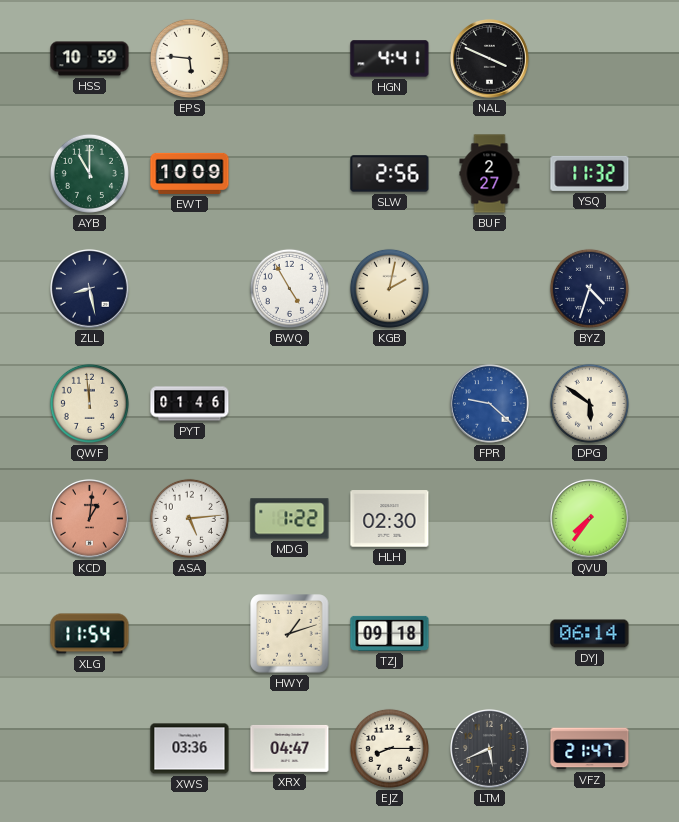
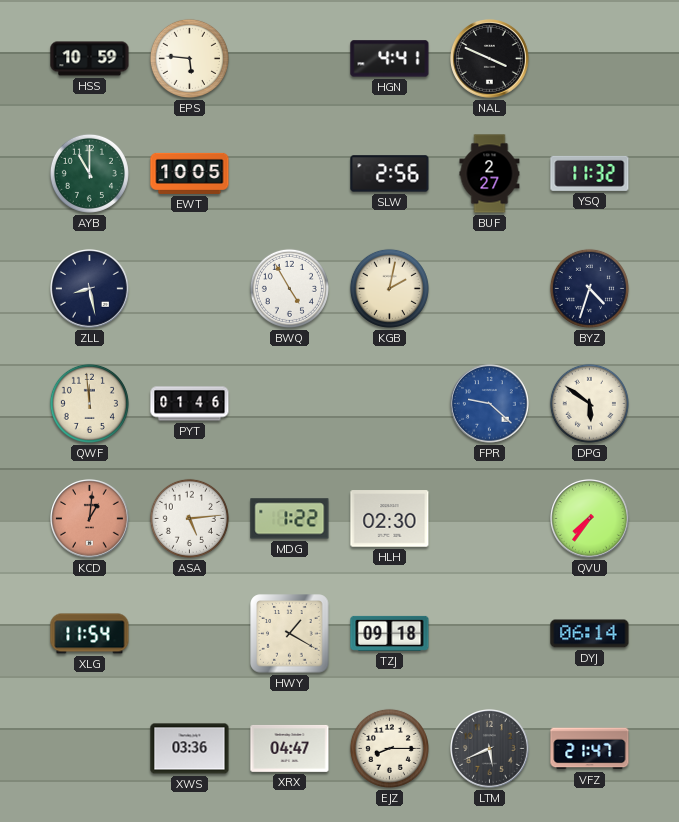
EWT: 10:09 -> 10:05
HWY: 1:12 -> 1:20
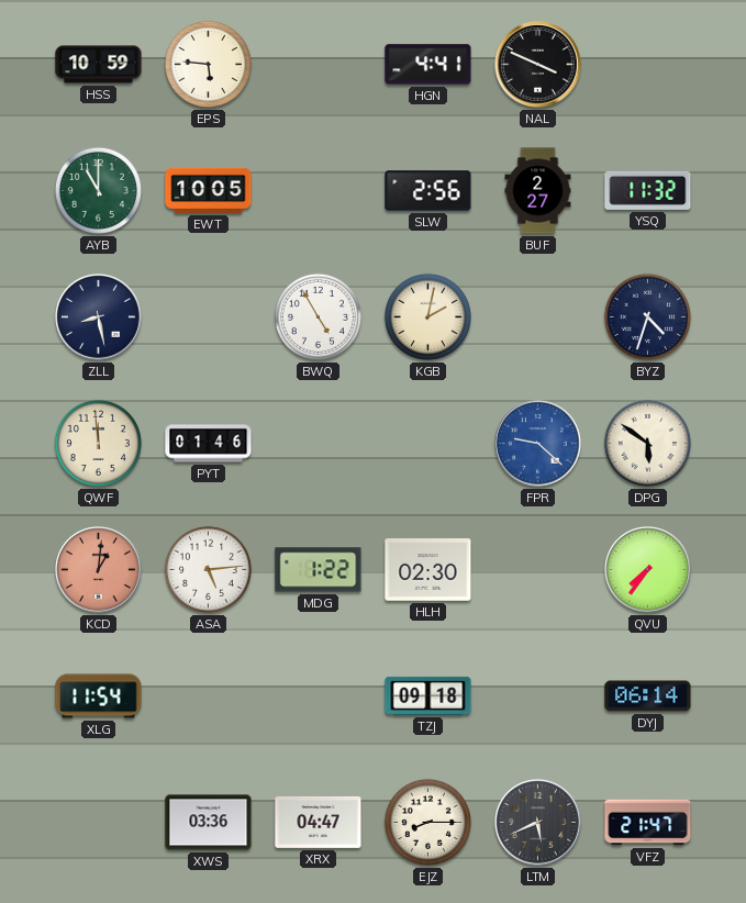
HWY: 1:20 -> none
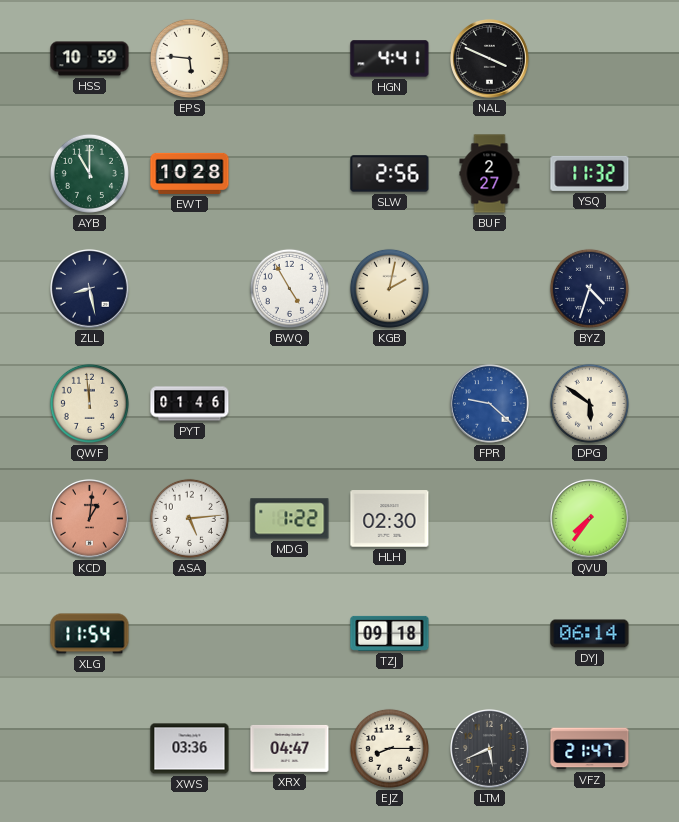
EWT: 10:05 -> 10:28
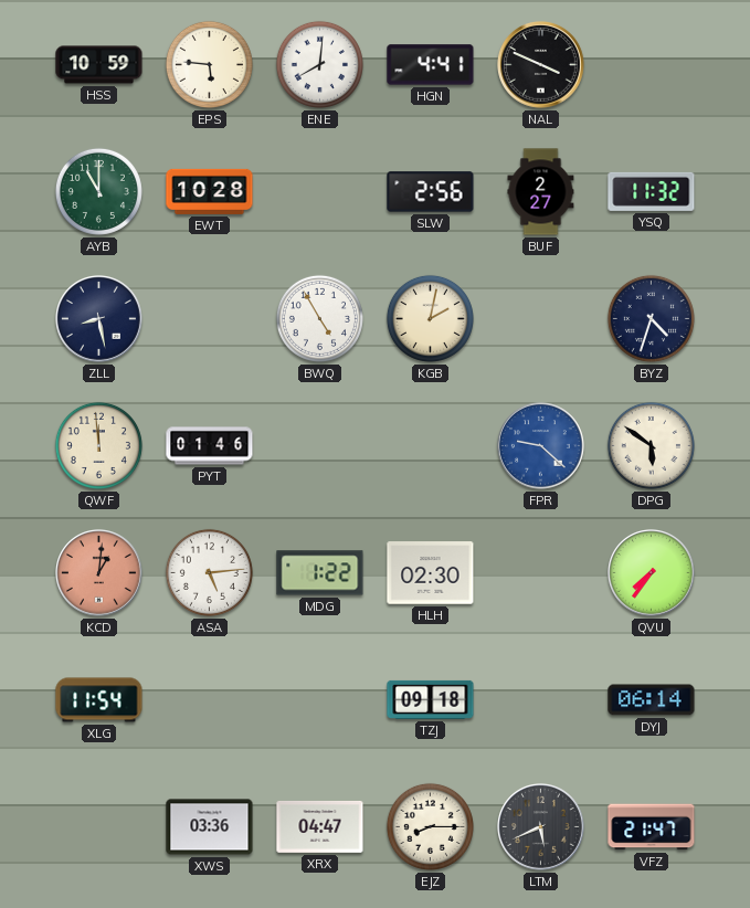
ENE: none -> 8:01
